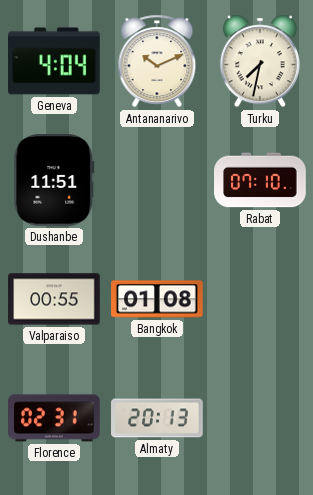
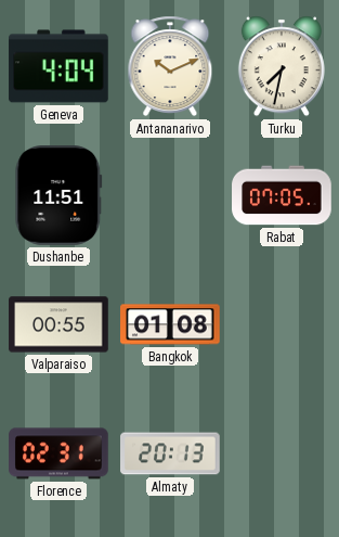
Rabat: 07:10 -> 07:05
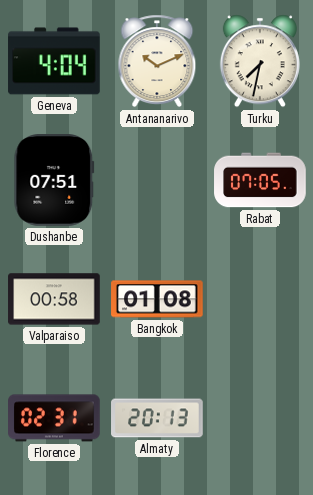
Dushanbe: 11:51 -> 07:51
Valparaiso: 00:55 -> 00:58
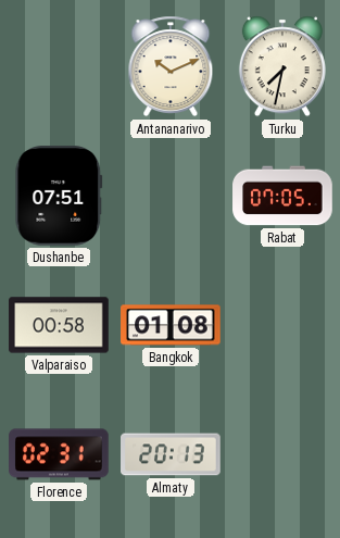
Geneva: 4:04 -> none
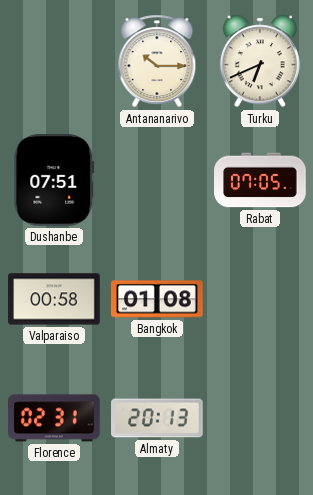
Antananarivo: 10:11 -> 10:15
Turku: 7:32 -> 6:41
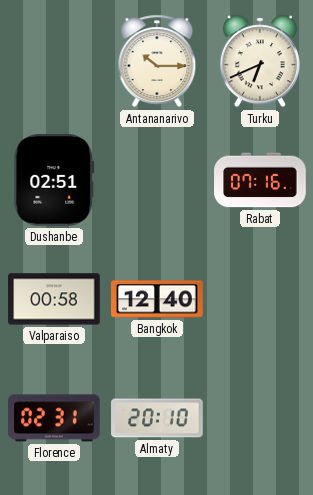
Dushanbe: 07:51 -> 02:51
Rabat: 07:05 -> 07:16
Bangkok: 01:08 -> 12:40
Almaty: 20:13 -> 20:10
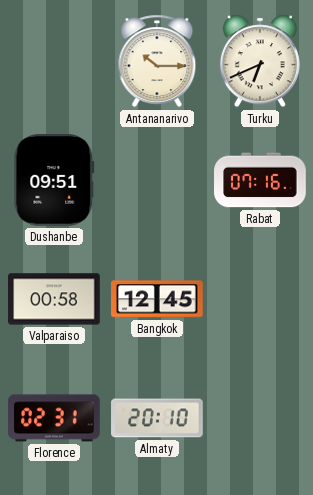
Dushanbe: 02:51 -> 09:51
Bangkok: 12:40 -> 12:45
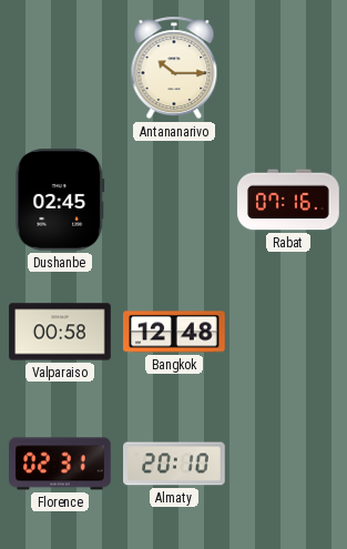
Turku: 6:41 -> none
Dushanbe: 09:51 -> 02:45
Bangkok: 12:45 -> 12:48
